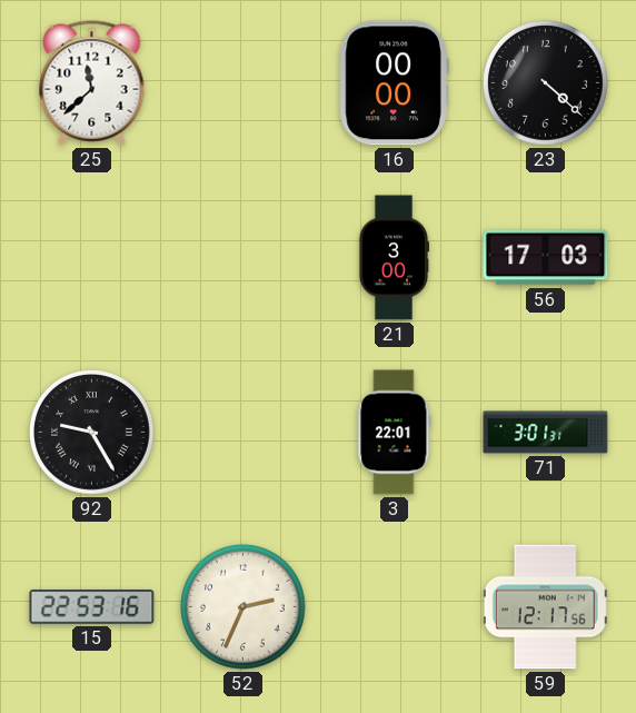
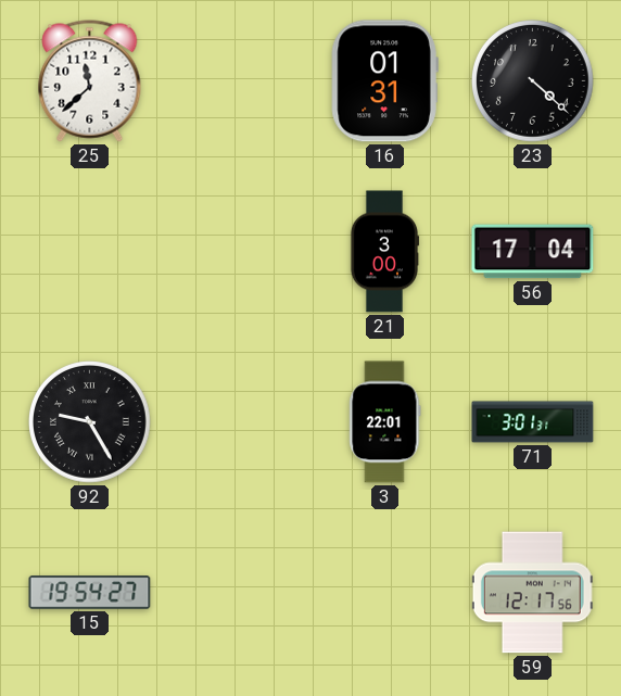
16: 00:00 -> 01:31
56: 17:03 -> 17:04
15: 22:53 -> 19:54
52: 2:34 -> none
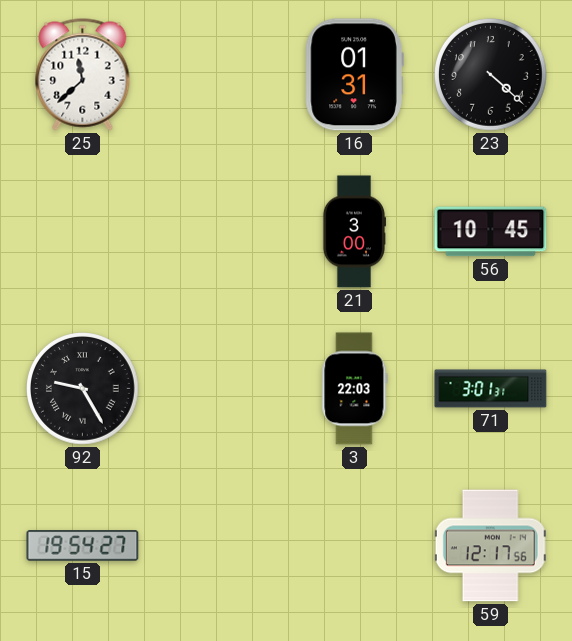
56: 17:04 -> 10:45
3: 22:01 -> 22:03
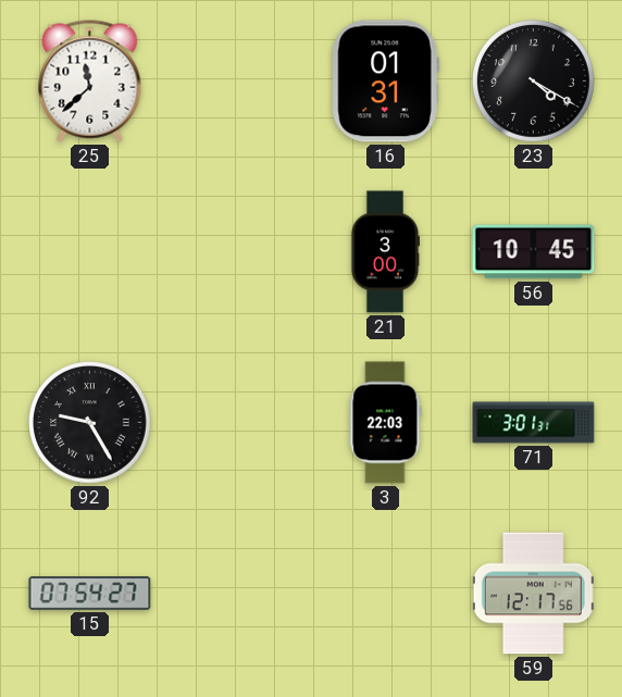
23: 4:22 -> 4:20
15: 19:54 -> 07:54
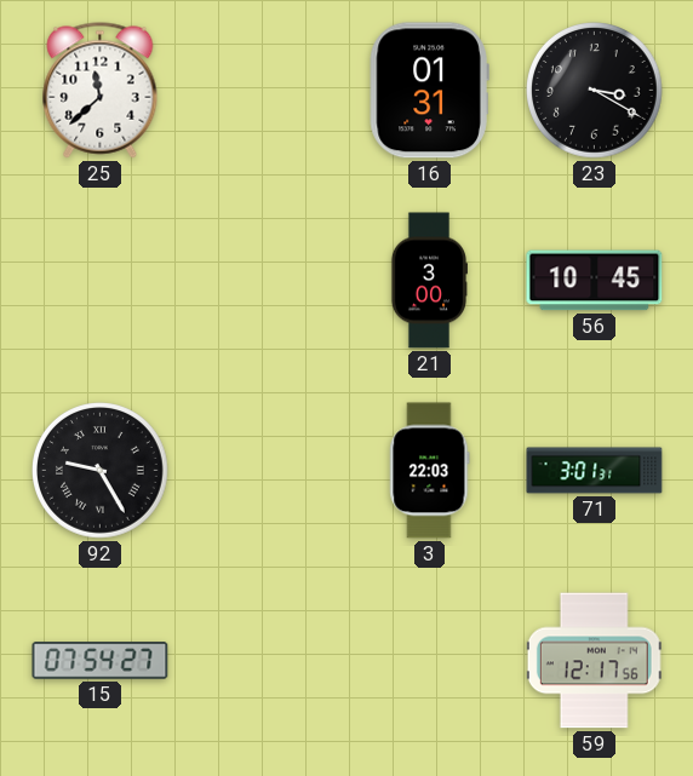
23: 4:20 -> 3:20
